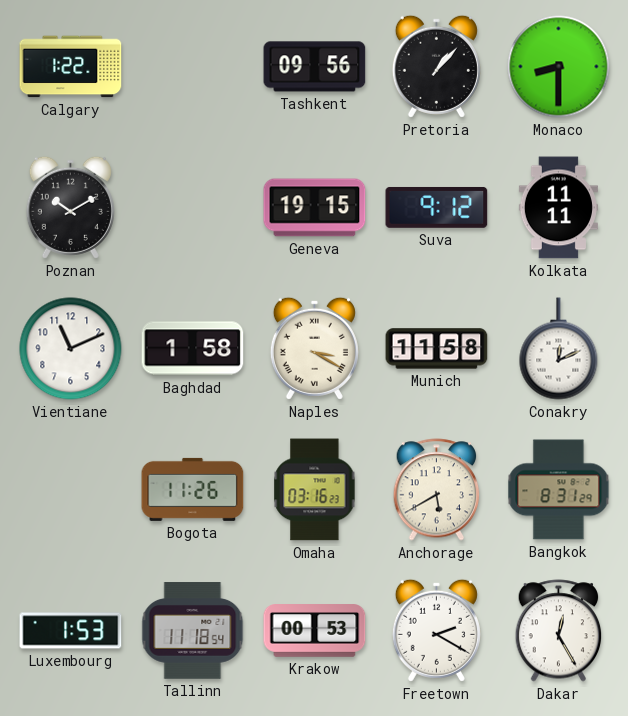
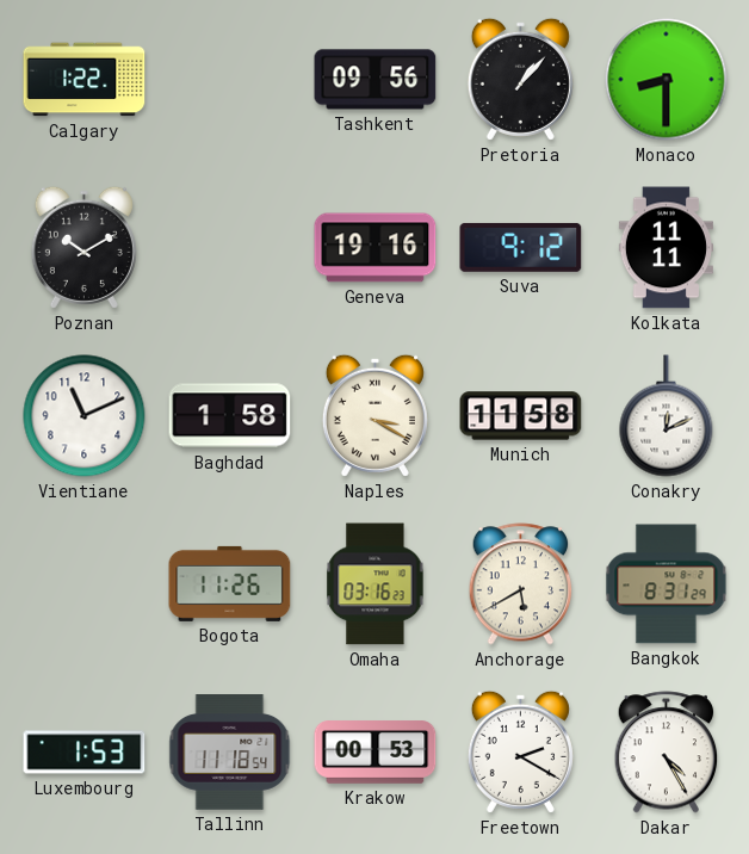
Geneva: 19:15 -> 19:16
Dakar: 12:25 -> 4:25
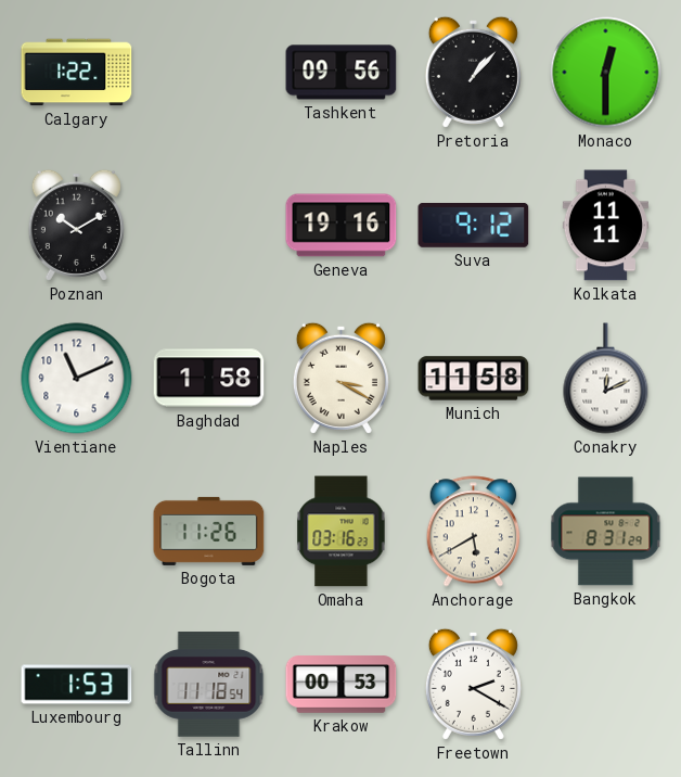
Monaco: 8:30 -> 12:30
Dakar: 4:25 -> none
